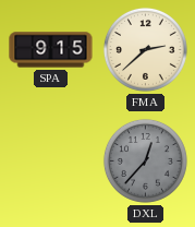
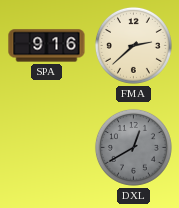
SPA: 9:15 -> 9:16
DXL: 12:37 -> 12:40
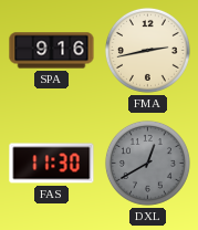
FMA: 2:38 -> 2:43
FAS: none -> 11:30
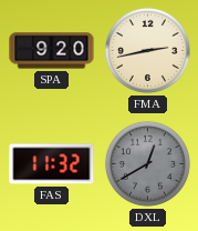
SPA: 9:16 -> 9:20
FAS: 11:30 -> 11:32
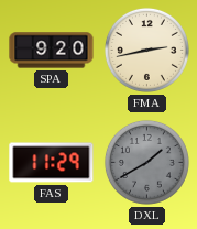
FAS: 11:32 -> 11:29
DXL: 12:40 -> 1:40
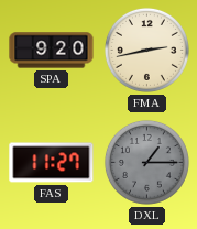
FAS: 11:29 -> 11:27
DXL: 1:40 -> 1:15
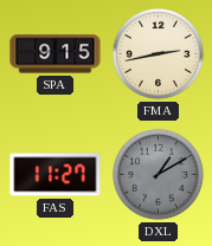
SPA: 9:20 -> 9:15
DXL: 1:15 -> 1:10
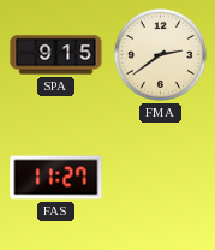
FMA: 2:43 -> 2:39
DXL: 1:10 -> none
